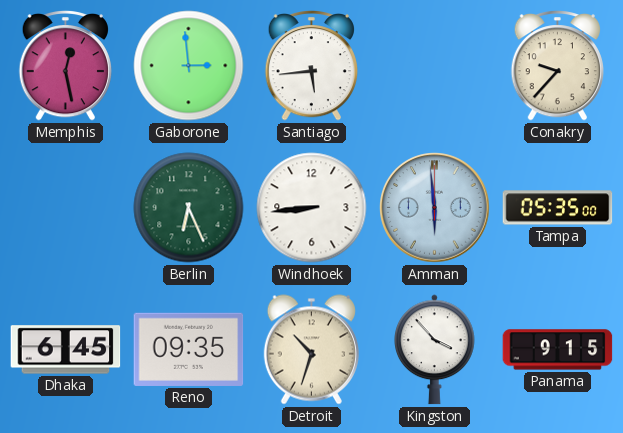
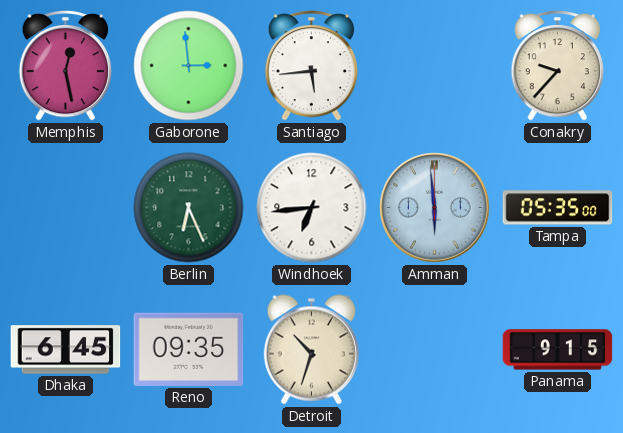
Windhoek: 8:44 -> 6:44
Kingston: 3:53 -> none
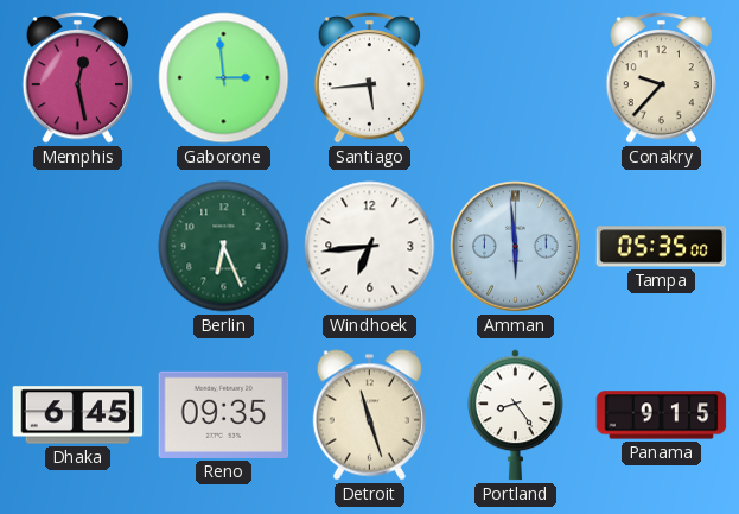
Detroit: 10:33 -> 11:27
Portland: none -> 8:24
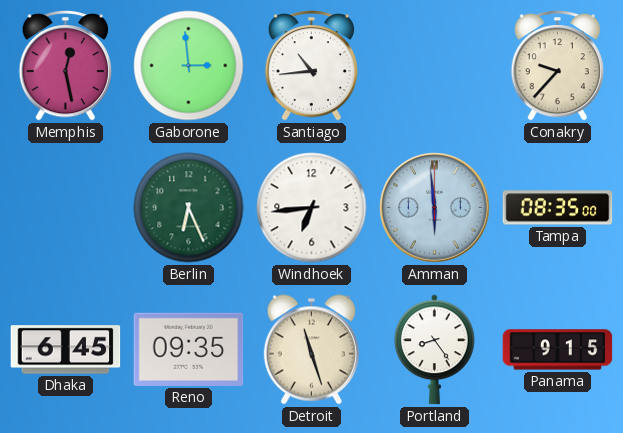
Santiago: 5:44 -> 10:44
Tampa: 05:35 -> 08:35
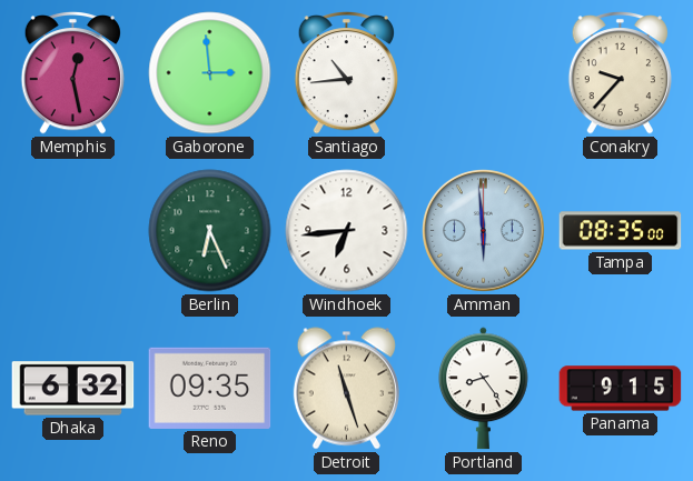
Dhaka: 6:45 -> 6:32
